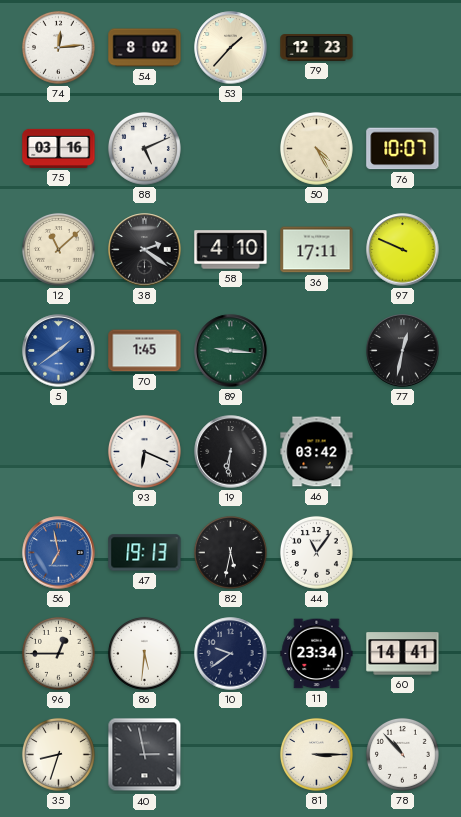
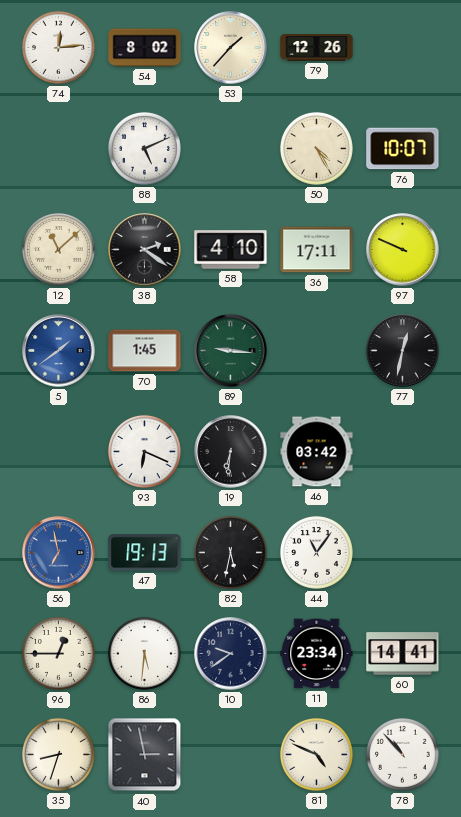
79: 12:23 -> 12:26
75: 03:16 -> none
81: 3:15 -> 4:49
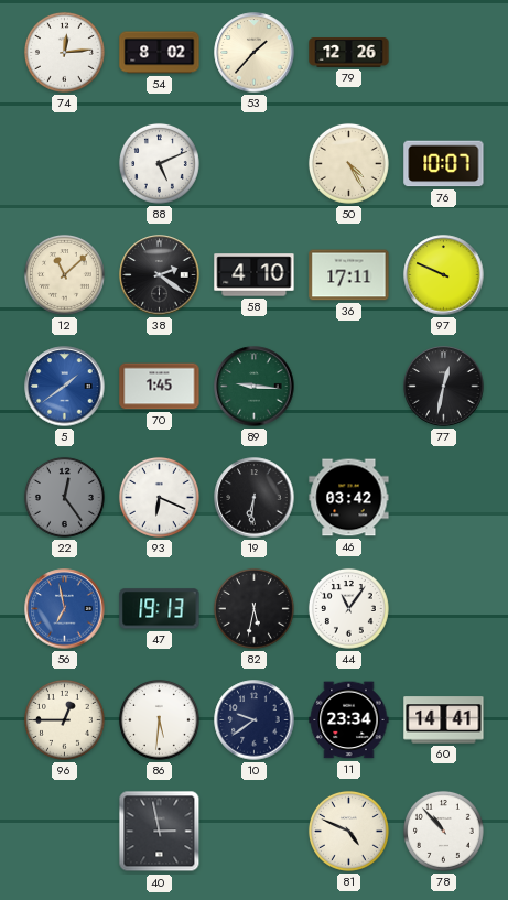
22: none -> 12:24
35: 8:33 -> none
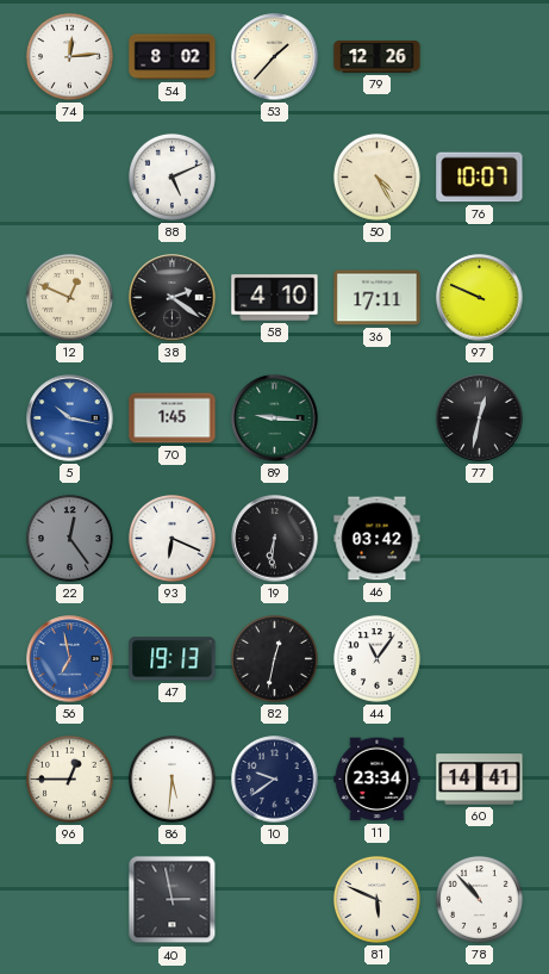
12: 11:08 -> 12:49
5: 1:39 -> 10:17
82: 5:32 -> 12:32
81: 4:49 -> 5:49
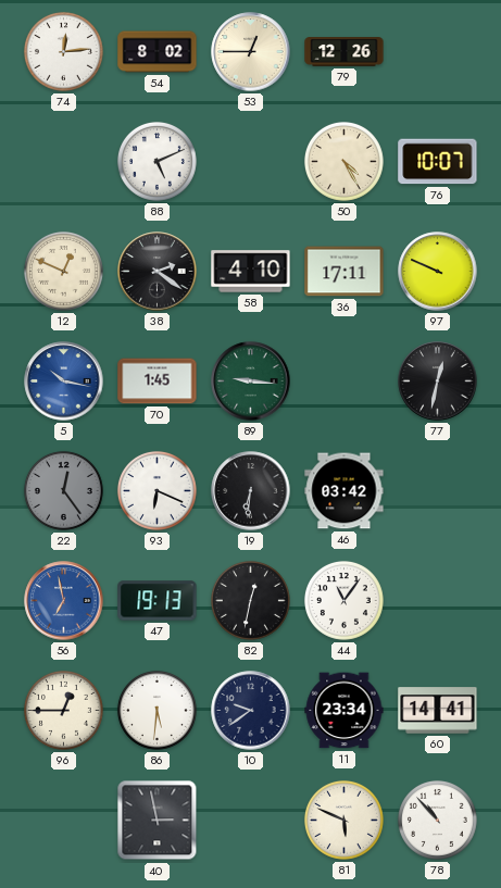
53: 1:37 -> 12:45
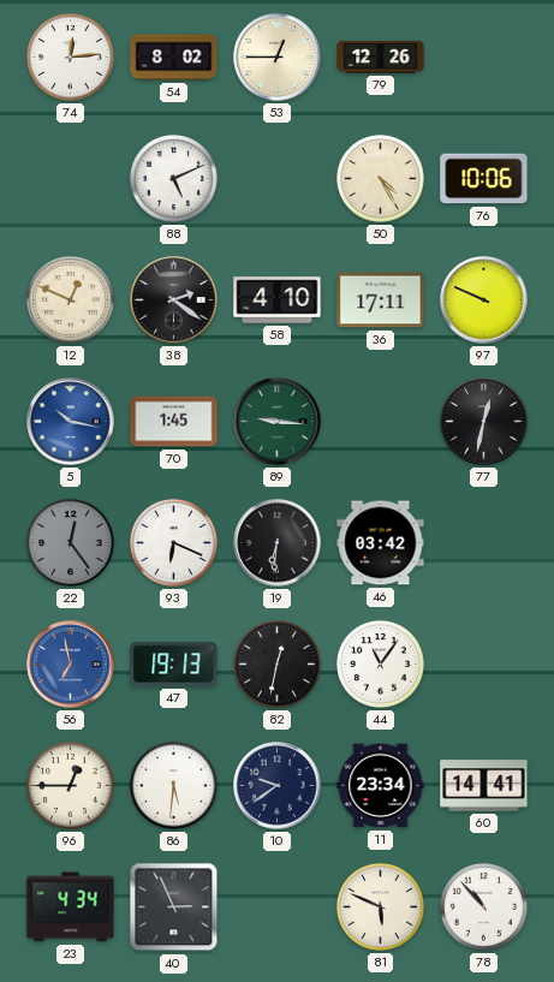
76: 10:07 -> 10:06
23: none -> 4:34
40: 2:58 -> 2:56
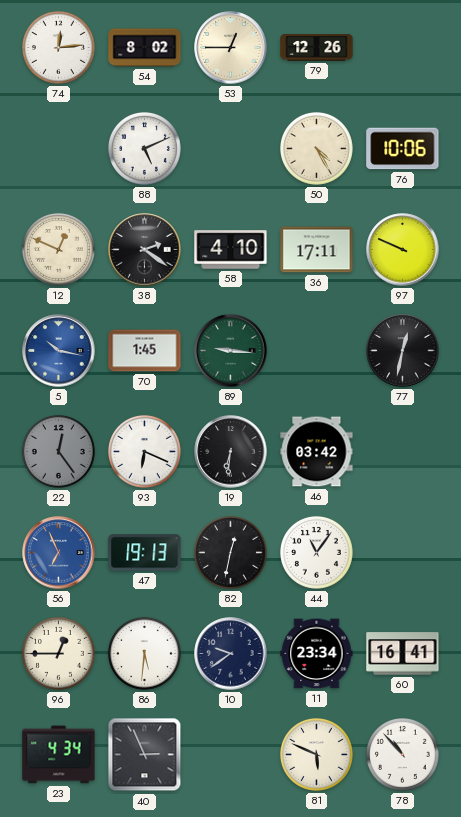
56: 6:58 -> 6:56
60: 14:41 -> 16:41
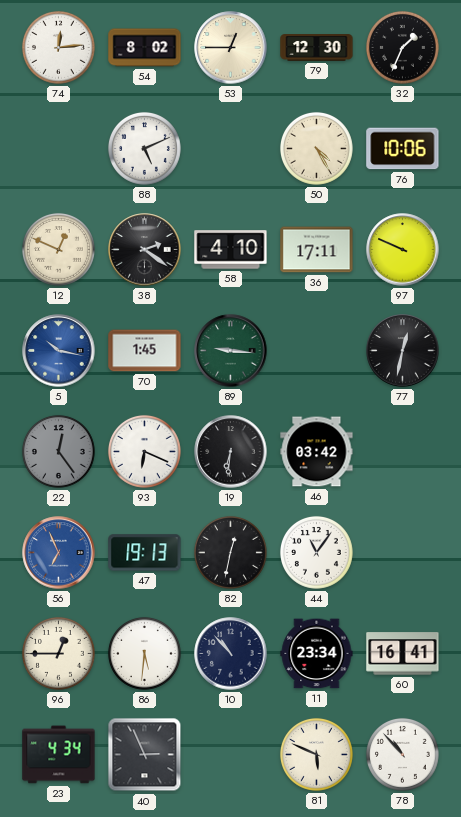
79: 12:26 -> 12:30
32: none -> 1:34
10: 9:39 -> 10:53
